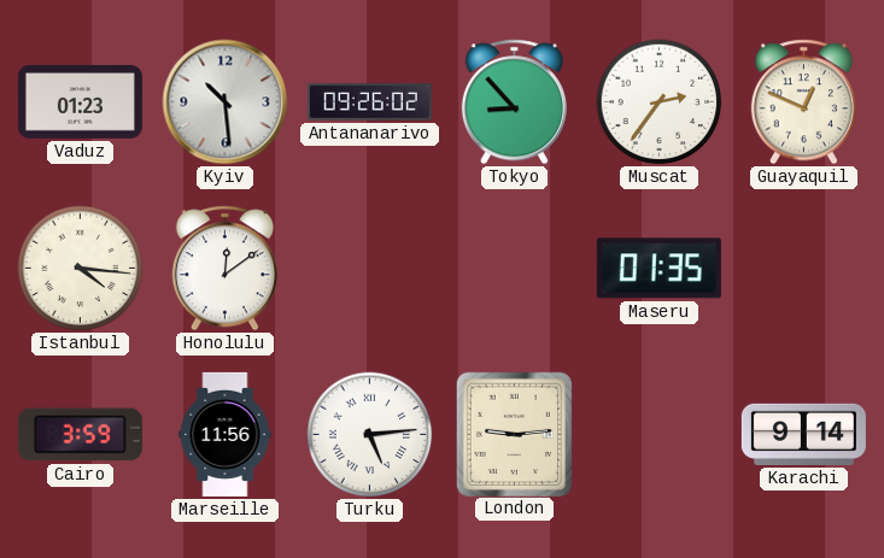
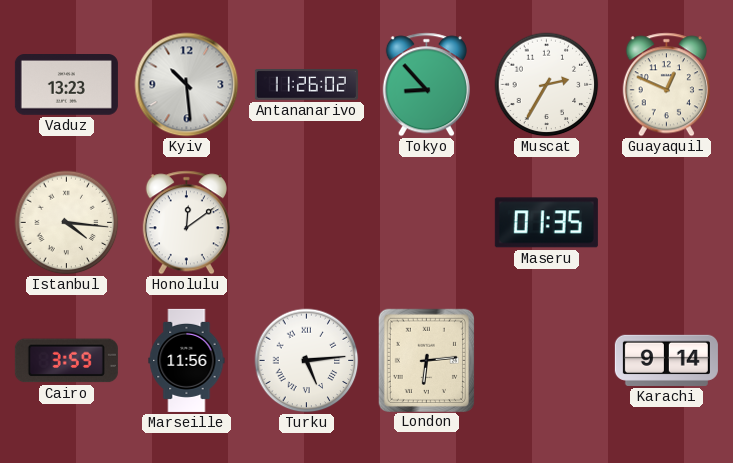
Vaduz: 01:23 -> 13:23
Antananarivo: 09:26 -> 11:26
Muscat: 2:36 -> 2:35
London: 9:14 -> 6:14
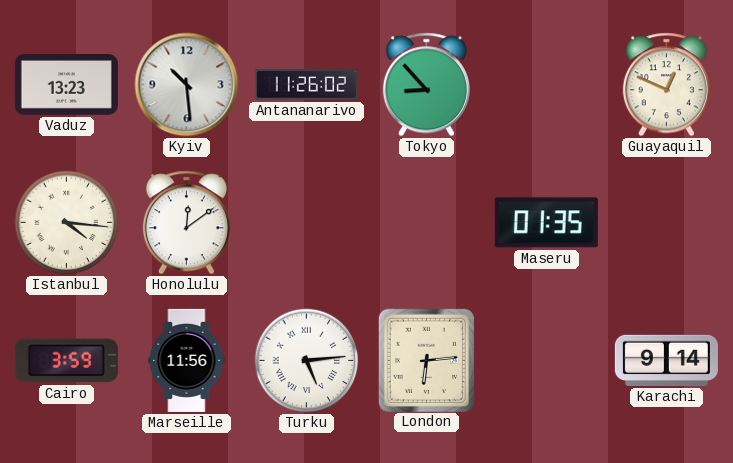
Muscat: 2:35 -> none
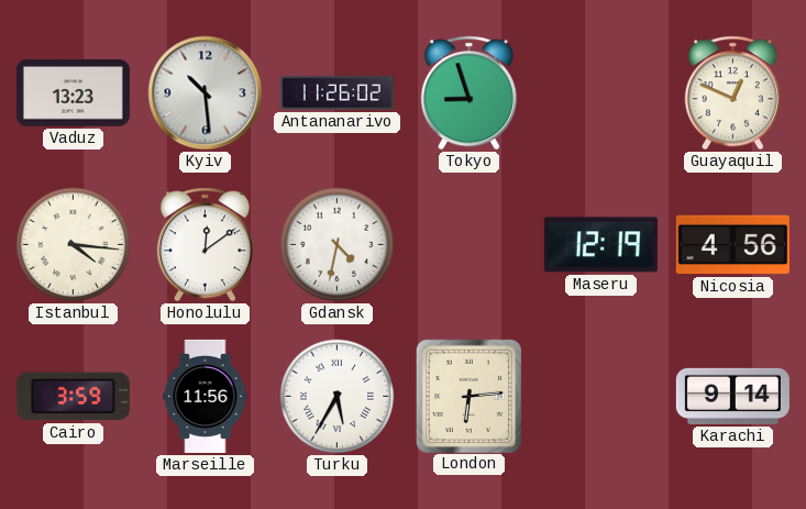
Tokyo: 8:53 -> 8:57
Gdansk: none -> 4:32
Maseru: 01:35 -> 12:19
Nicosia: none -> 4:56
Turku: 5:14 -> 5:35
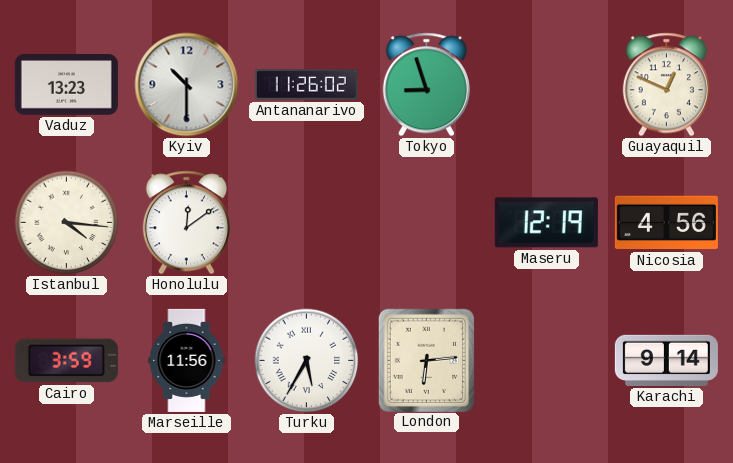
Kyiv: 10:29 -> 10:30
Gdansk: 4:32 -> none
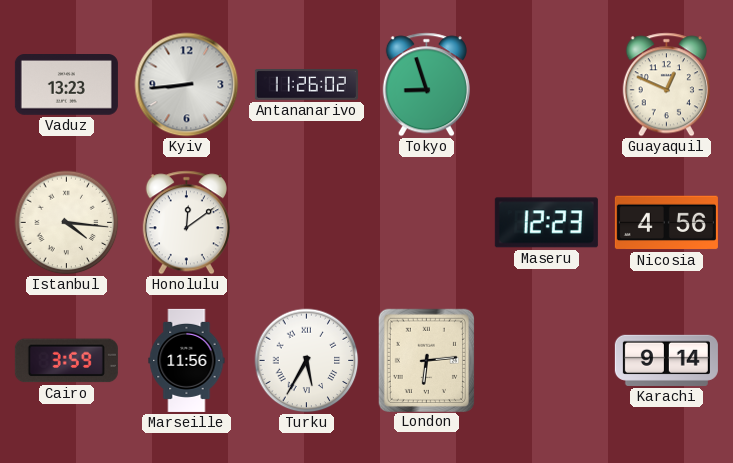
Kyiv: 10:30 -> 8:44
Maseru: 12:19 -> 12:23
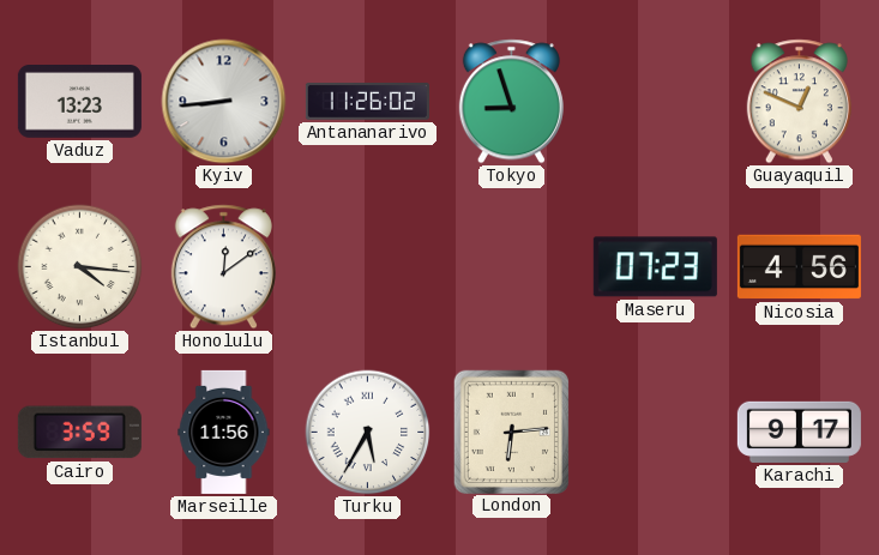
Maseru: 12:23 -> 07:23
Karachi: 9:14 -> 9:17
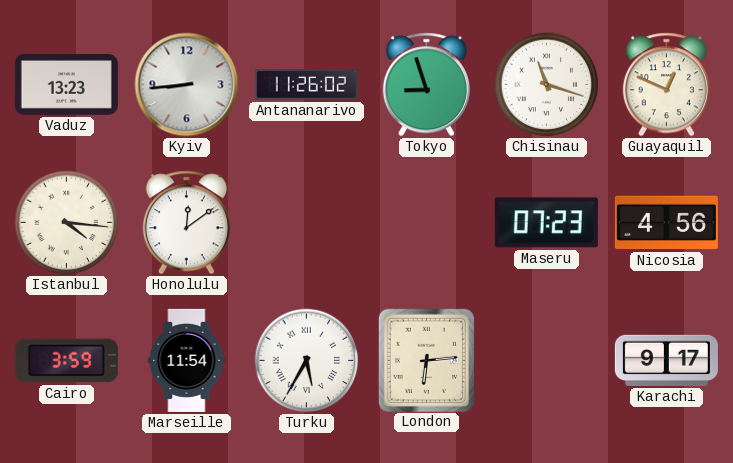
Chisinau: none -> 11:18
Marseille: 11:56 -> 11:54
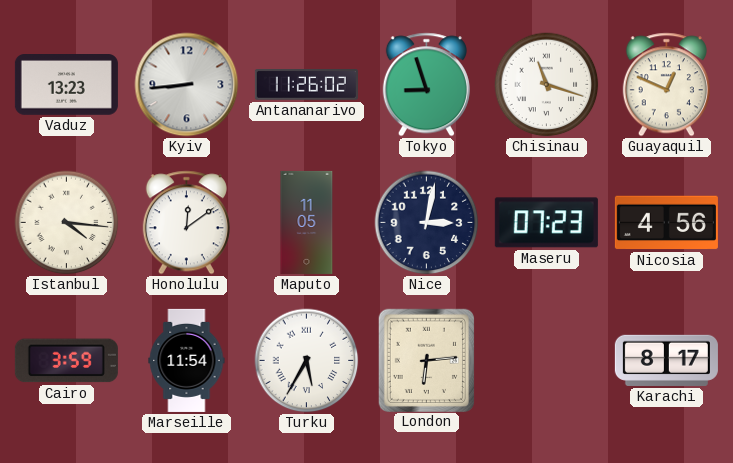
Maputo: none -> 11:05
Nice: none -> 3:02
Karachi: 9:17 -> 8:17
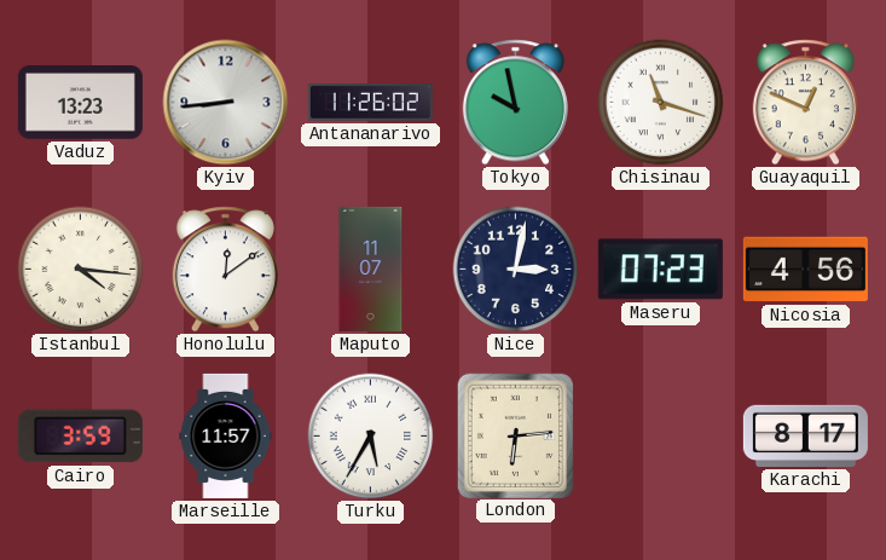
Tokyo: 8:57 -> 9:58
Maputo: 11:05 -> 11:07
Marseille: 11:54 -> 11:57
